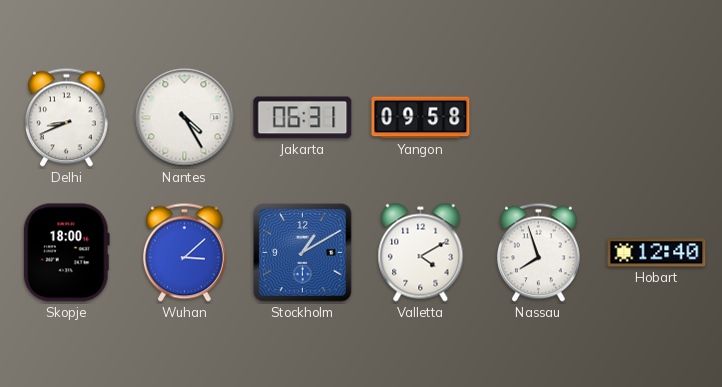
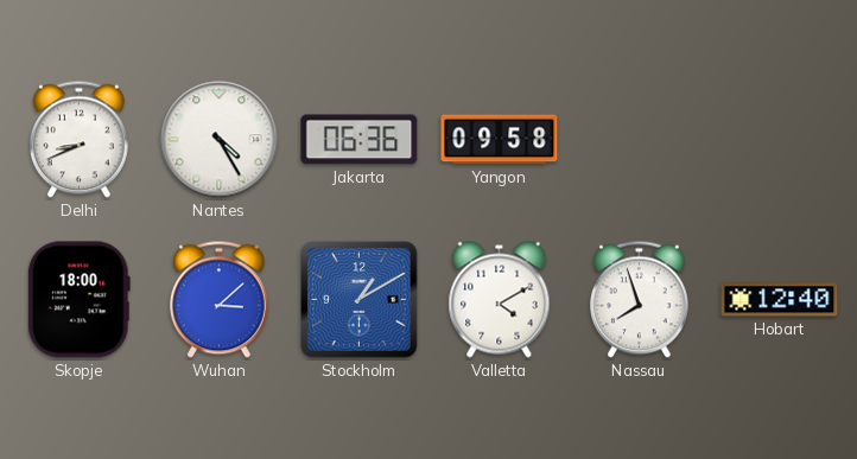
Jakarta: 06:31 -> 06:36
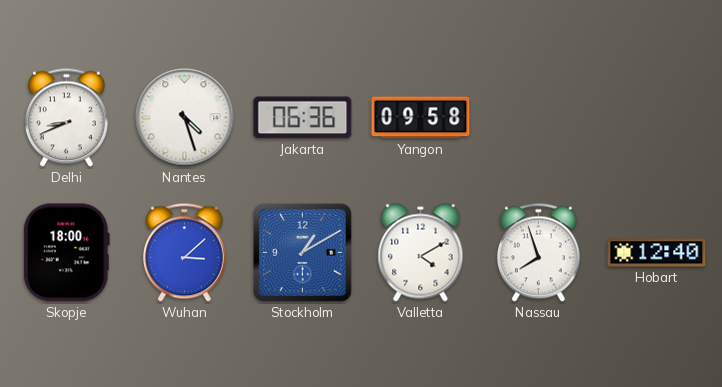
Nantes: 4:25 -> 4:27
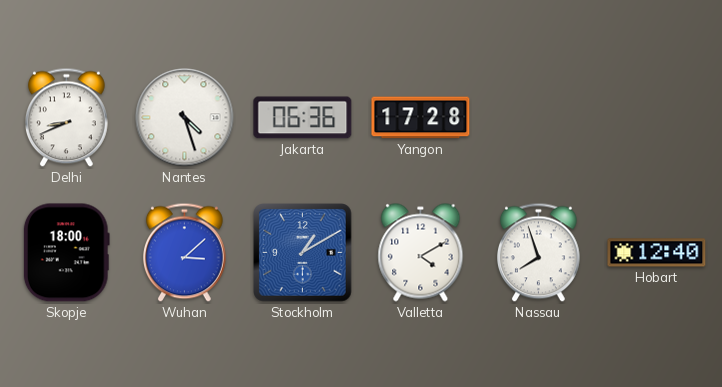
Yangon: 09:58 -> 17:28
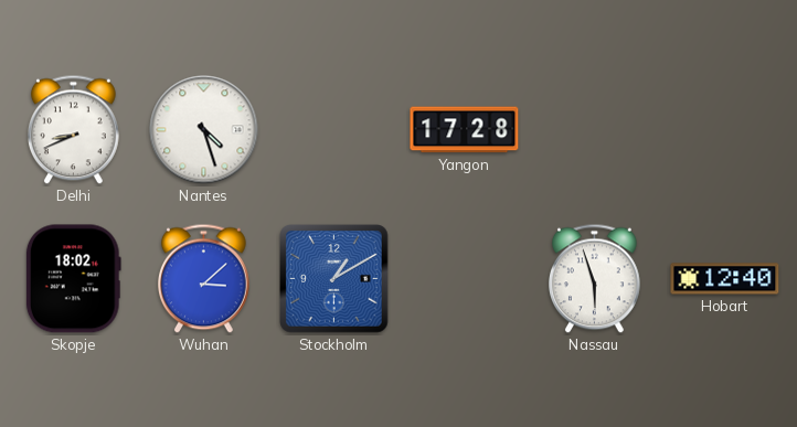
Jakarta: 06:36 -> none
Skopje: 18:00 -> 18:02
Valletta: 4:10 -> none
Nassau: 7:57 -> 5:57
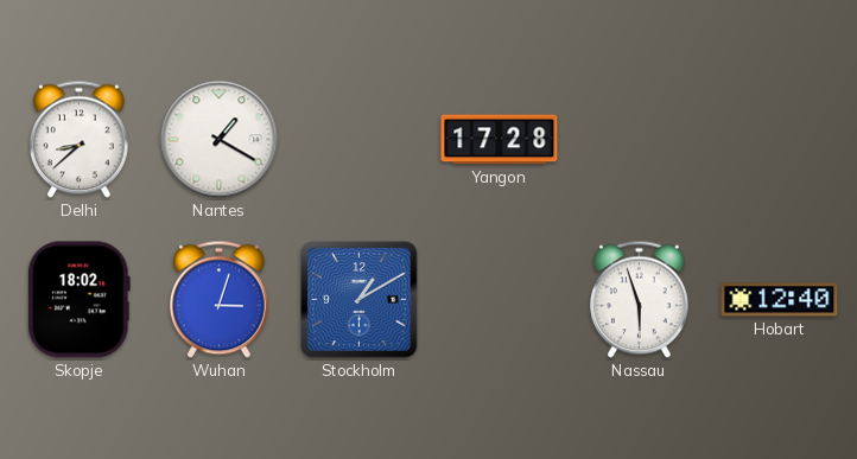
Delhi: 8:41 -> 8:38
Nantes: 4:27 -> 1:20
Wuhan: 3:08 -> 3:03
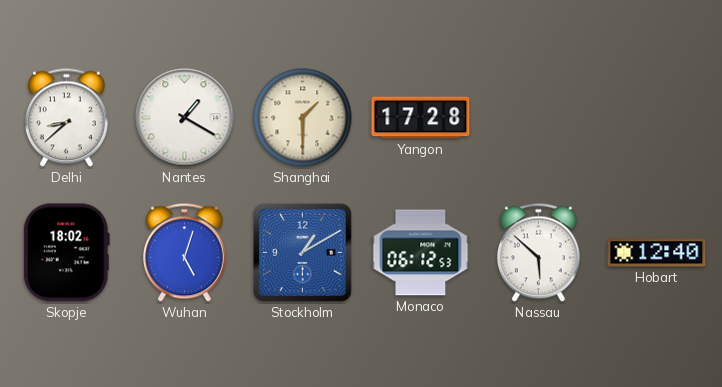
Shanghai: none -> 1:30
Wuhan: 3:03 -> 5:03
Monaco: none -> 06:12
Nassau: 5:57 -> 5:52
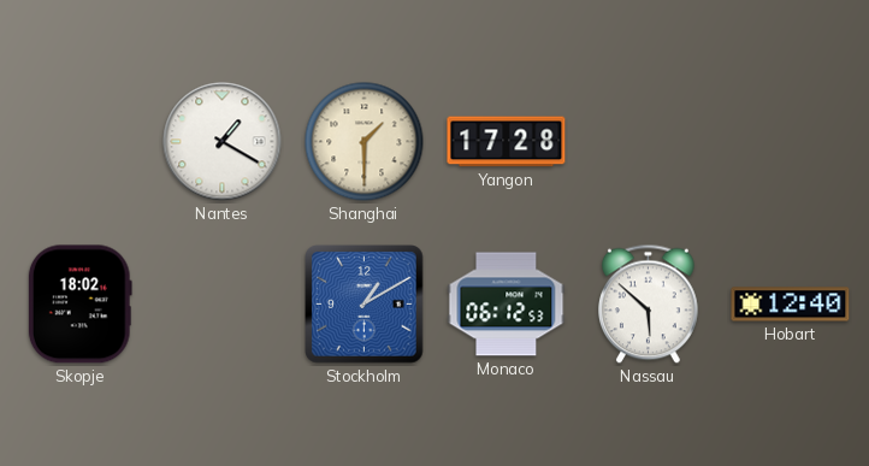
Delhi: 8:38 -> none
Wuhan: 5:03 -> none
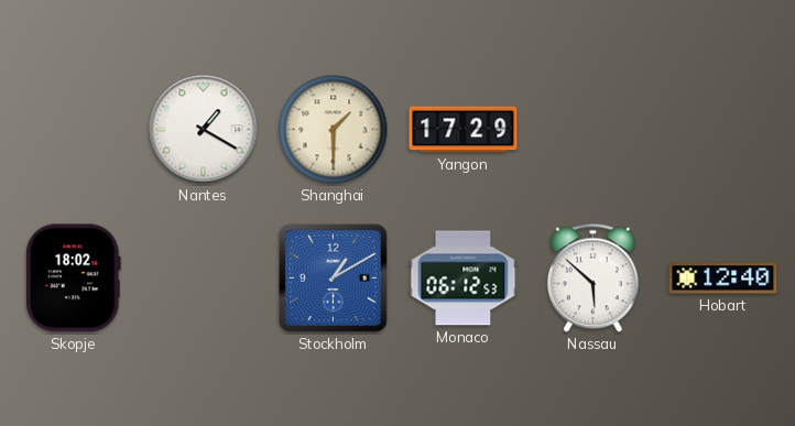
Yangon: 17:28 -> 17:29
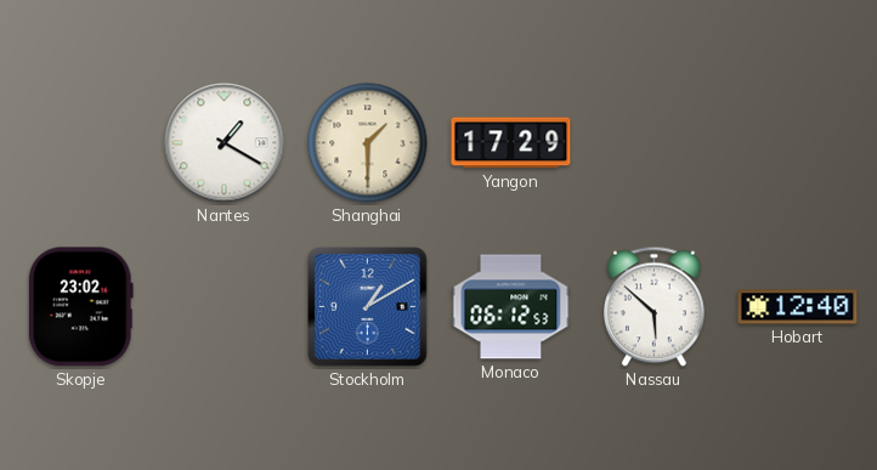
Skopje: 18:02 -> 23:02
